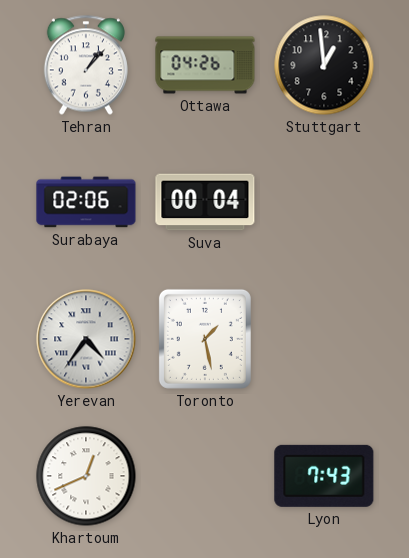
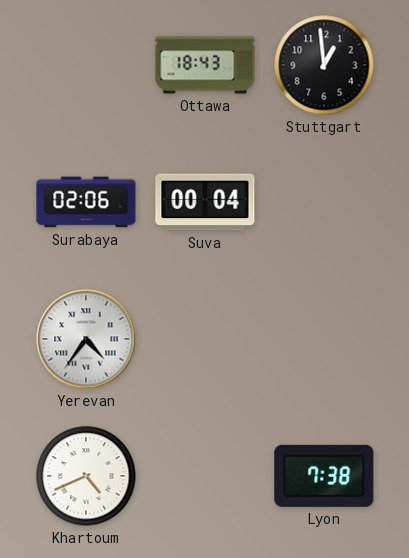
Tehran: 1:07 -> none
Ottawa: 04:26 -> 18:43
Toronto: 1:28 -> none
Khartoum: 12:41 -> 4:41
Lyon: 7:43 -> 7:38
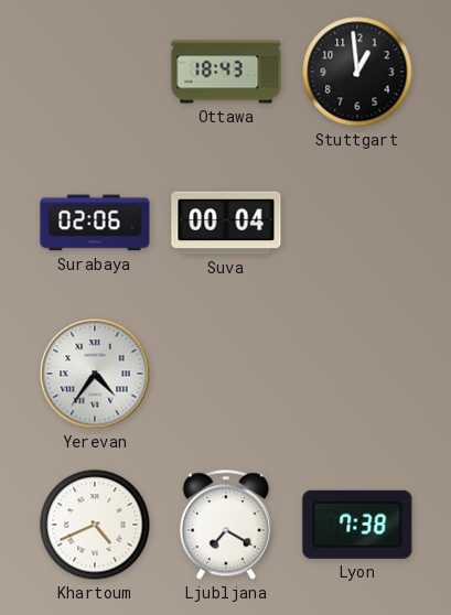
Ljubljana: none -> 7:20
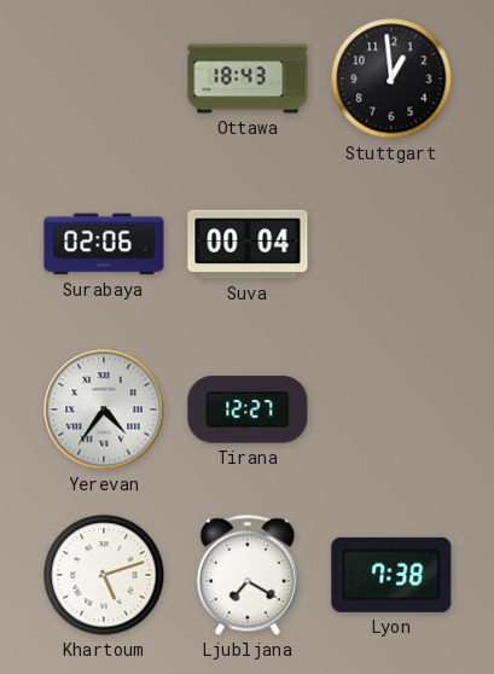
Tirana: none -> 12:27
Khartoum: 4:41 -> 5:12
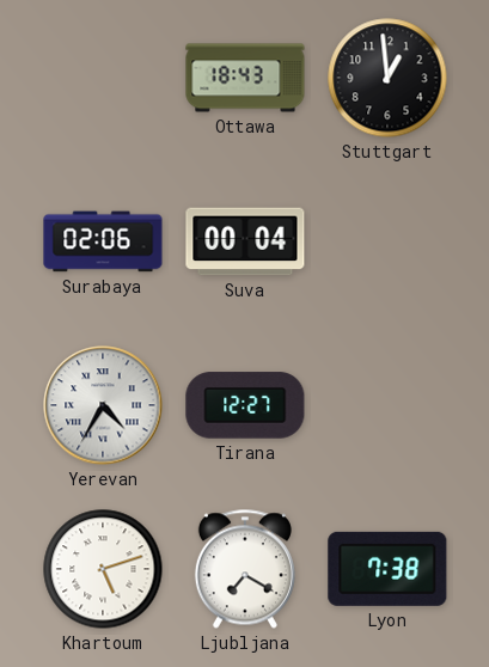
Yerevan: 4:36 -> 4:35
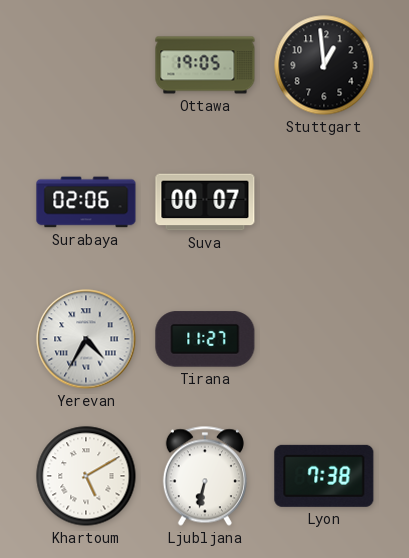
Ottawa: 18:43 -> 19:05
Suva: 00:04 -> 00:07
Tirana: 12:27 -> 11:27
Khartoum: 5:12 -> 5:10
Ljubljana: 7:20 -> 6:32
